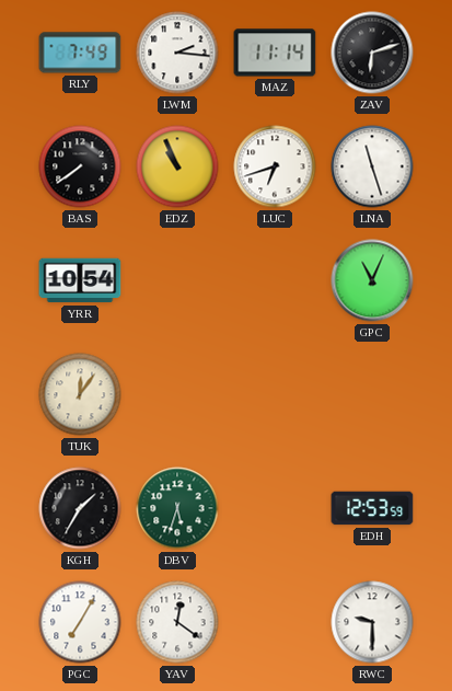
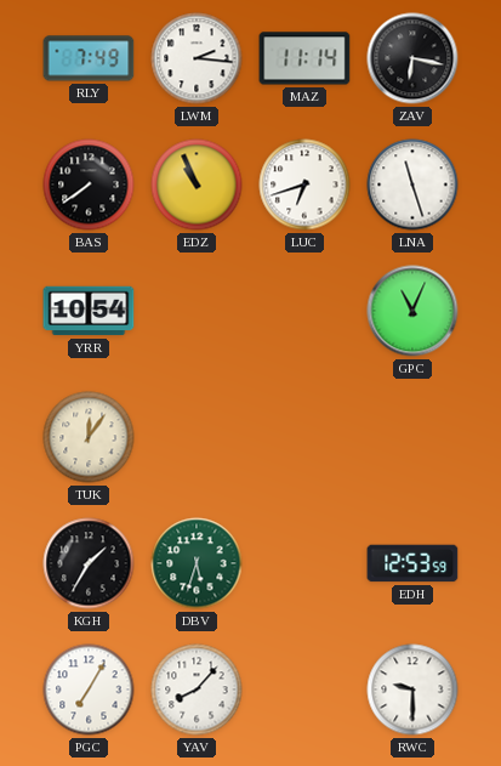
ZAV: 6:12 -> 6:17
YAV: 12:21 -> 8:07
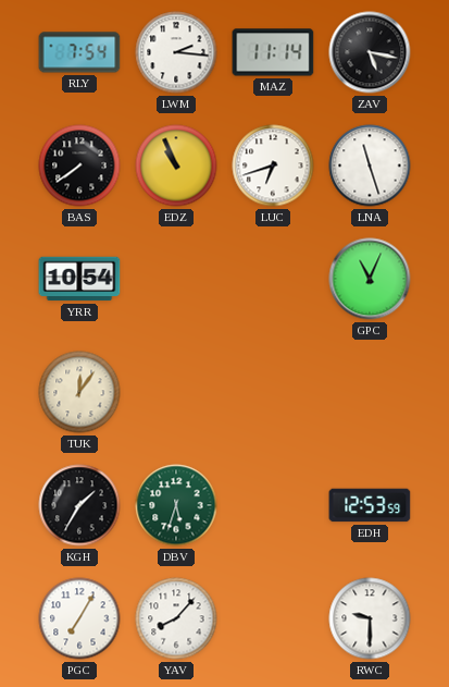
RLY: 7:49 -> 7:54
ZAV: 6:17 -> 5:17
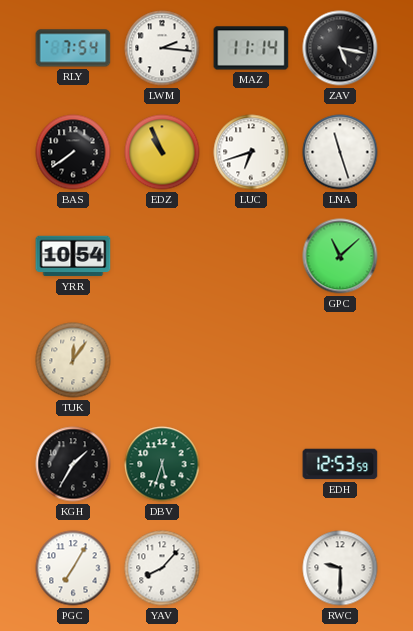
GPC: 11:04 -> 11:08
